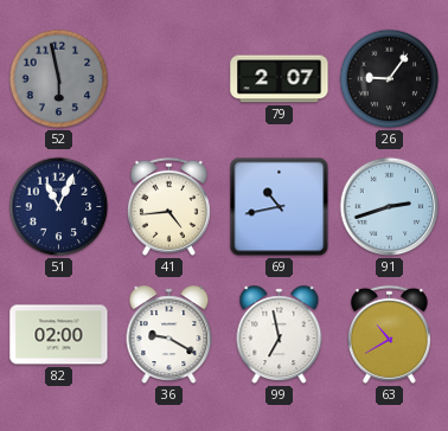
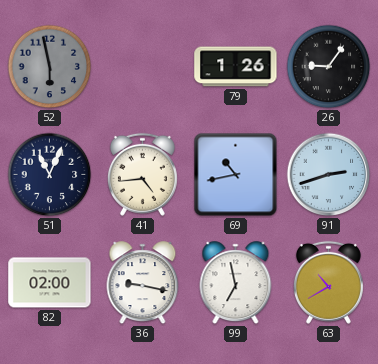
79: 2:07 -> 1:26
36: 9:20 -> 9:17
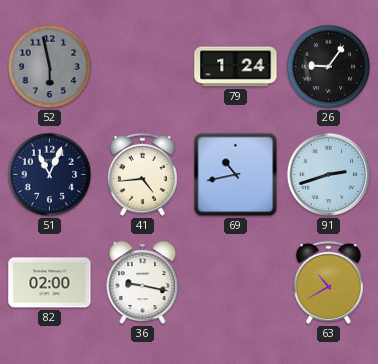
79: 1:26 -> 1:24
99: 6:58 -> none
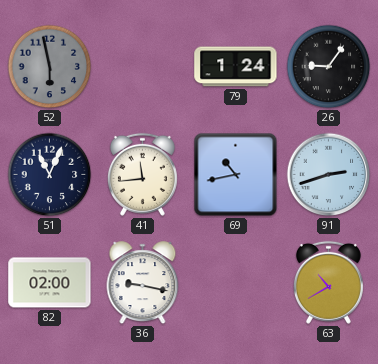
41: 4:44 -> 11:44
